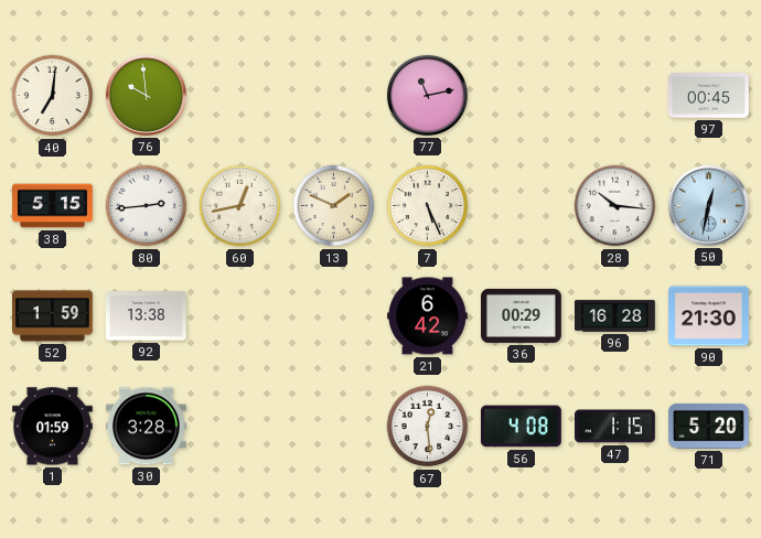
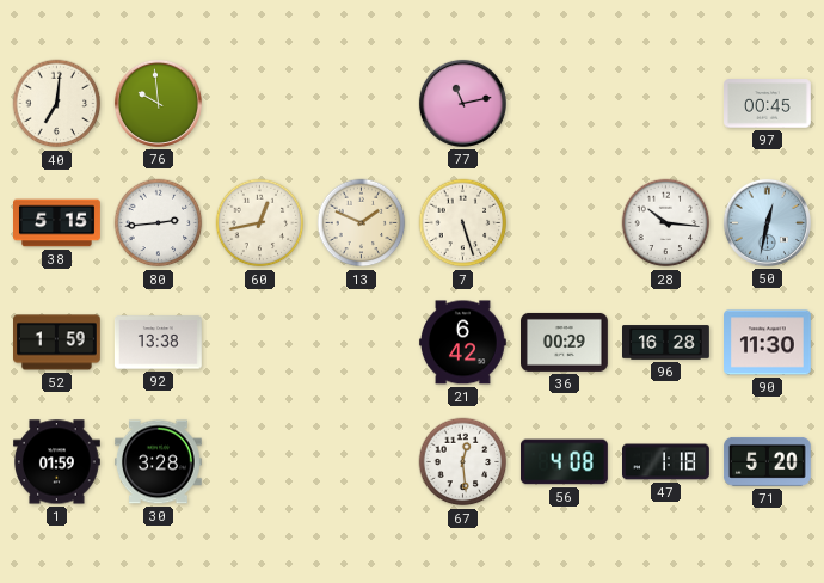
7: 5:26 -> 5:27
90: 21:30 -> 11:30
47: 1:15 -> 1:18
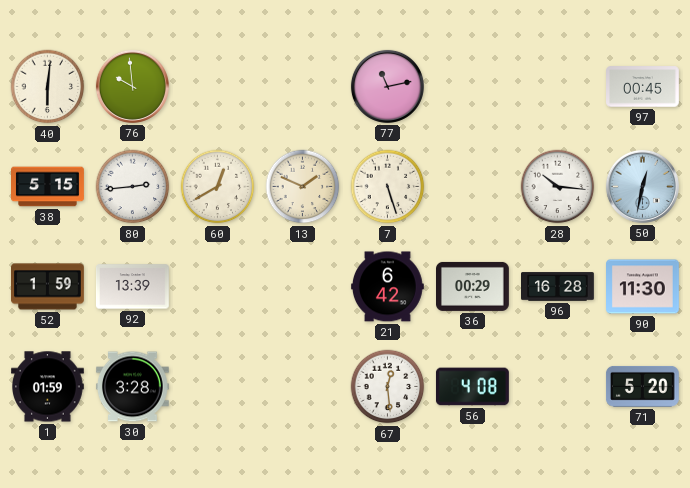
40: 7:01 -> 6:01
60: 12:43 -> 12:40
92: 13:38 -> 13:39
47: 1:18 -> none
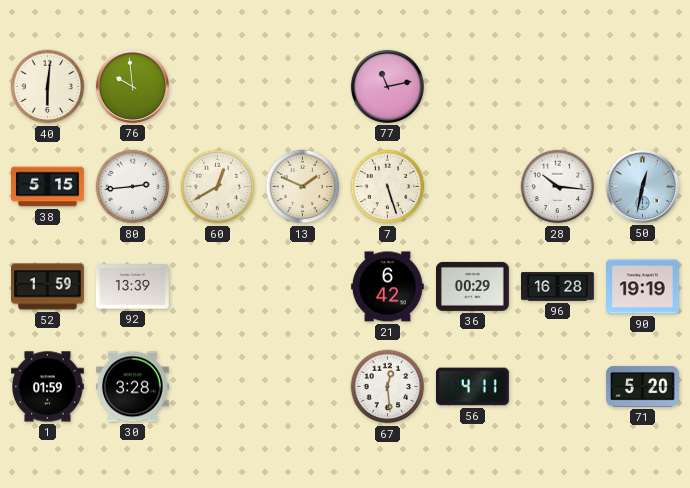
97: 00:45 -> none
90: 11:30 -> 19:19
56: 4:08 -> 4:11
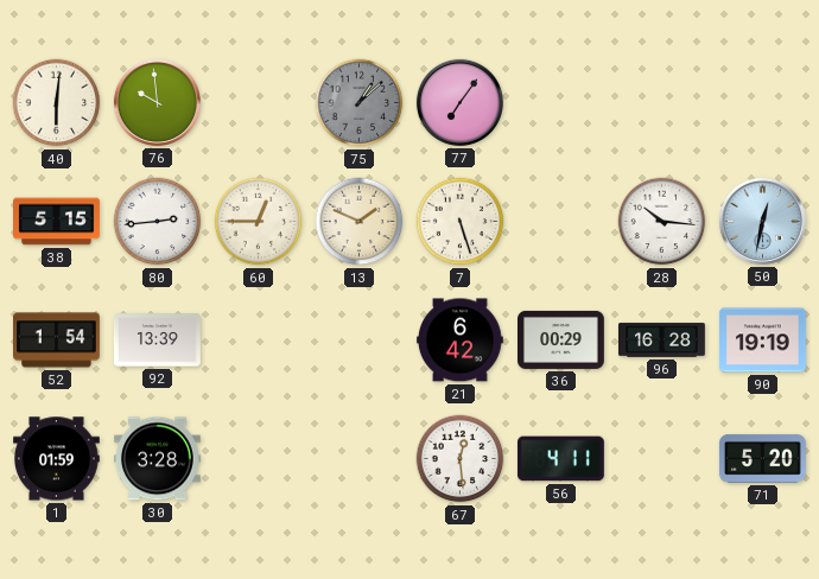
75: none -> 1:08
77: 11:13 -> 7:06
60: 12:40 -> 12:45
52: 1:59 -> 1:54
